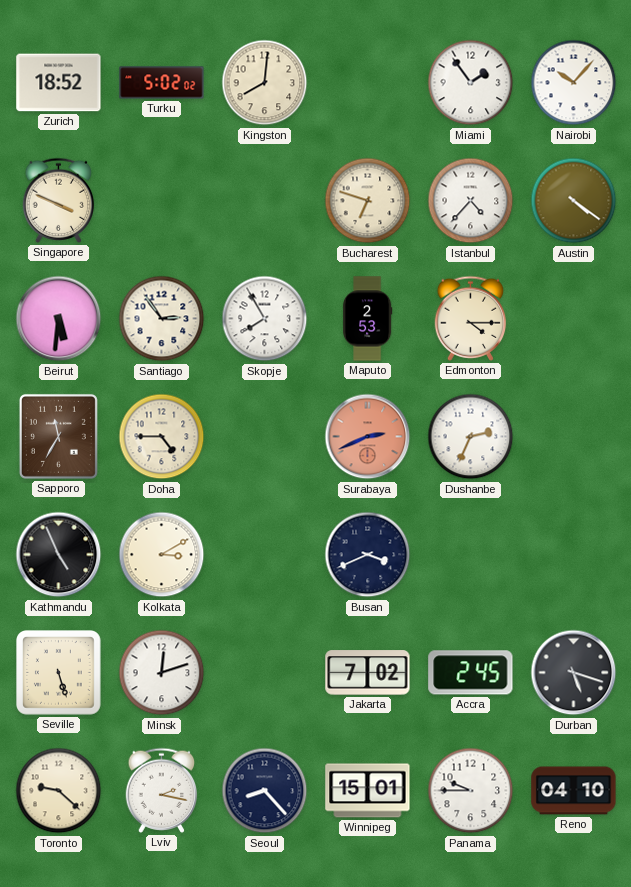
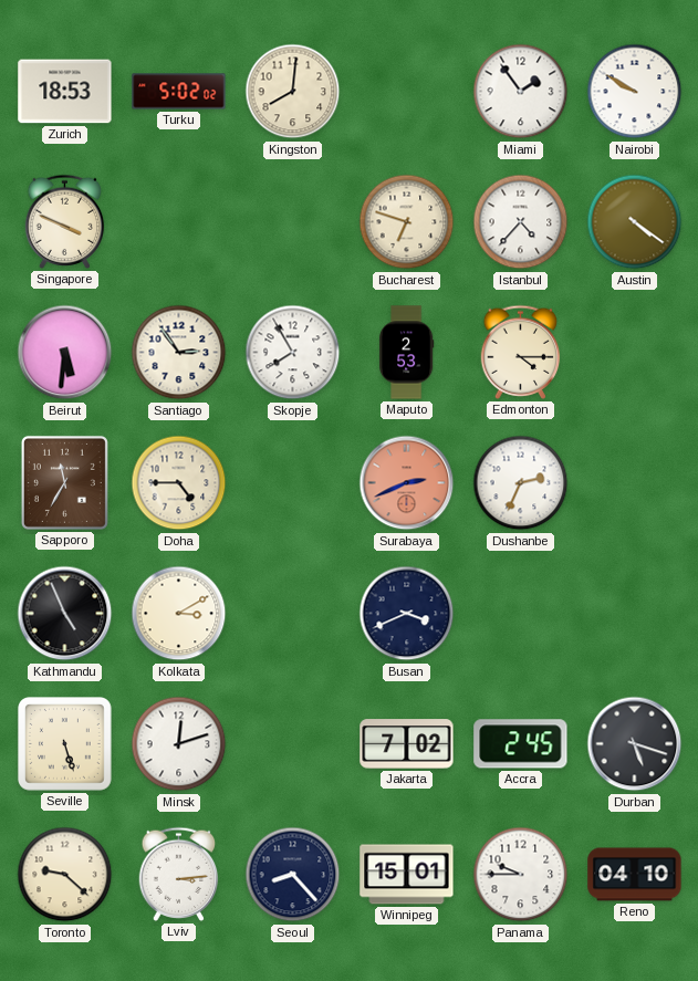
Zurich: 18:52 -> 18:53
Nairobi: 10:07 -> 9:50
Lviv: 2:17 -> 3:14
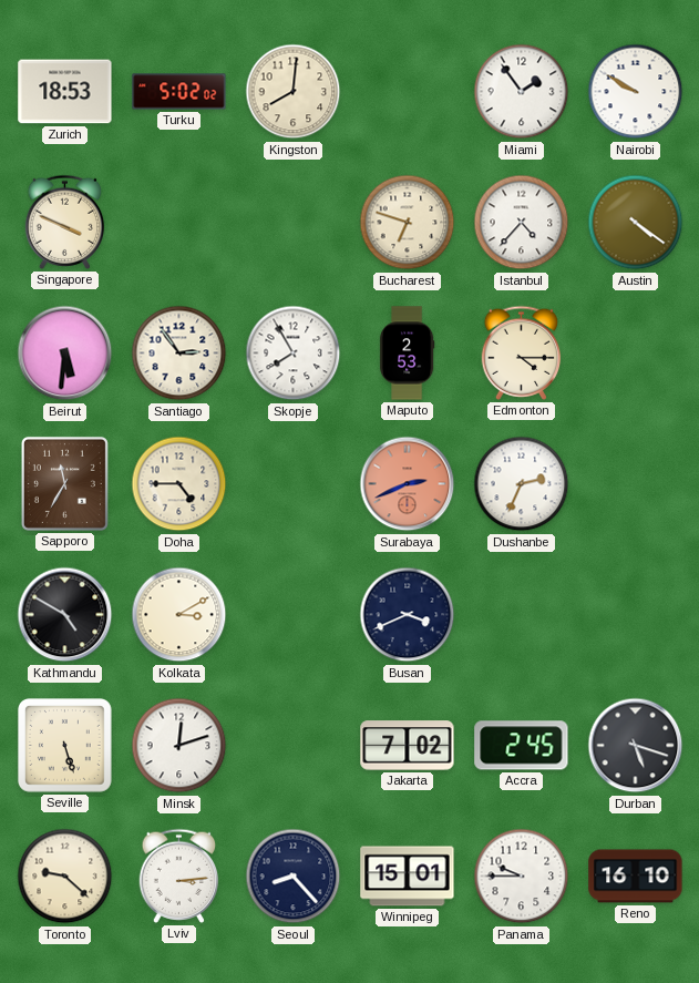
Kathmandu: 4:56 -> 4:50
Reno: 04:10 -> 16:10
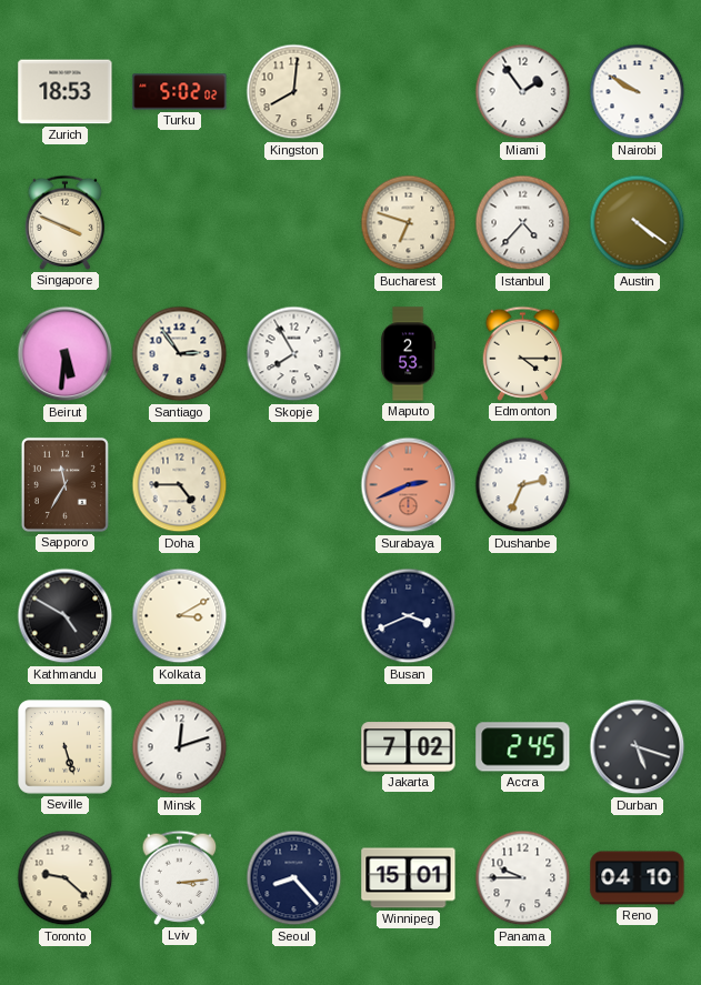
Reno: 16:10 -> 04:10
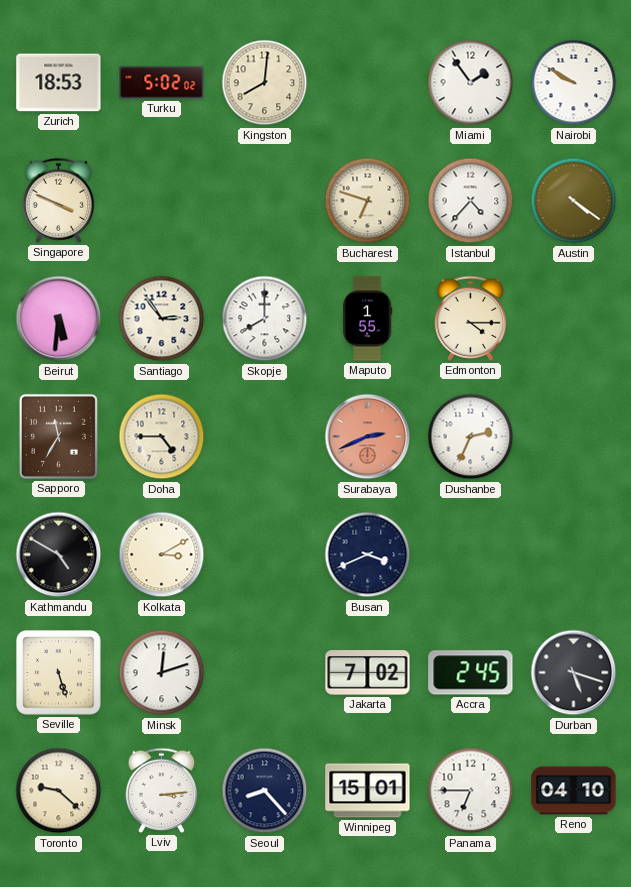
Skopje: 7:55 -> 8:00
Maputo: 2:53 -> 1:55
Panama: 9:45 -> 6:45
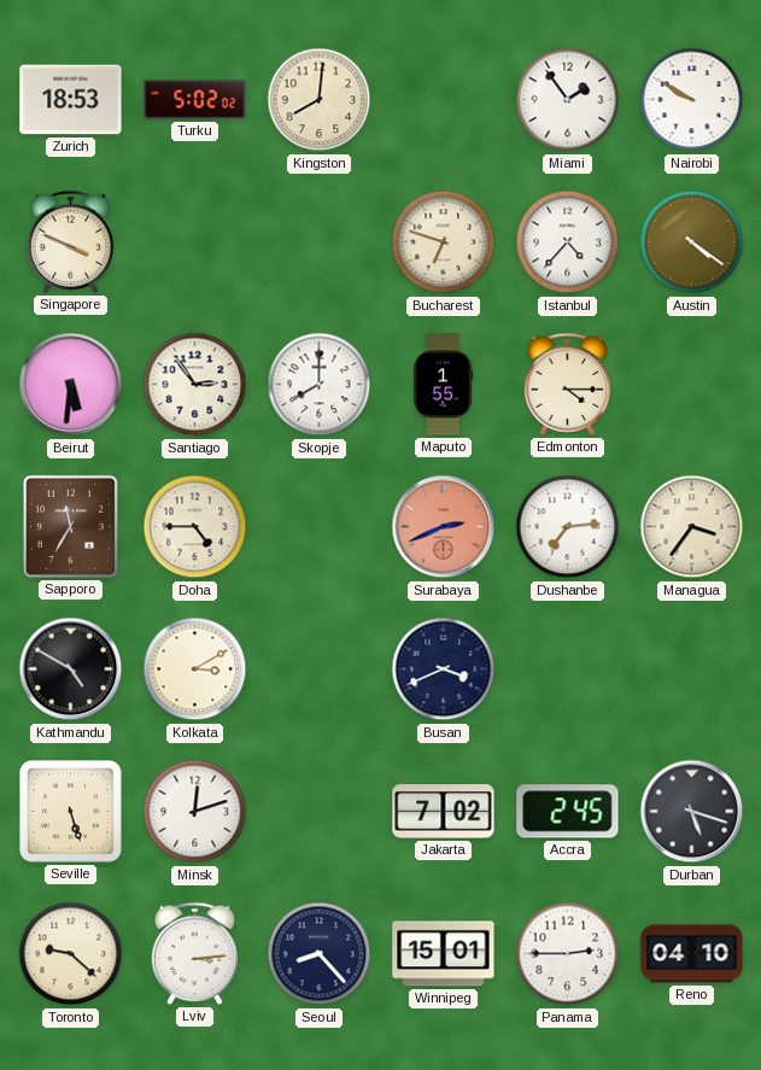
Dushanbe: 2:34 -> 7:14
Managua: none -> 3:36
Panama: 6:45 -> 2:45
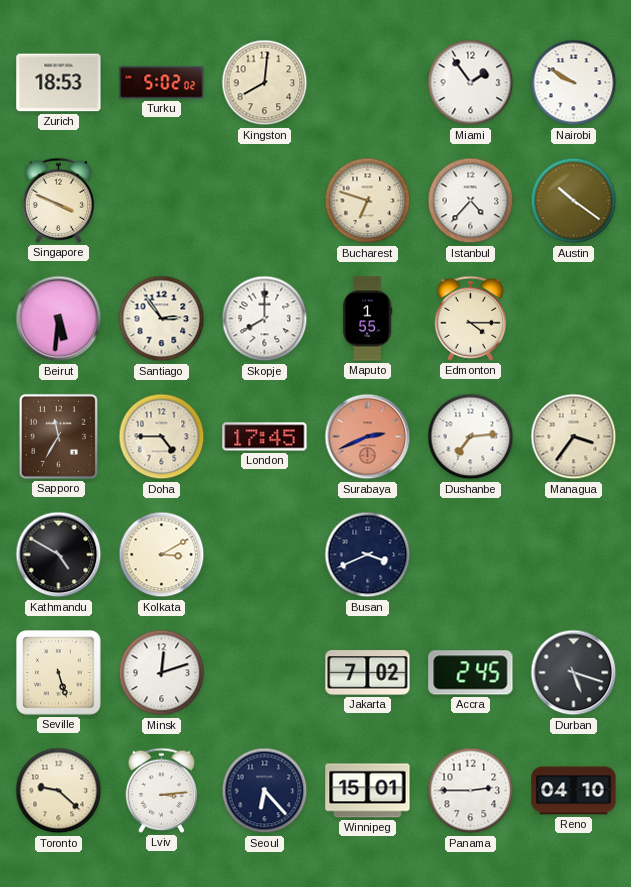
Austin: 4:21 -> 10:21
London: none -> 17:45
Seoul: 8:23 -> 6:23
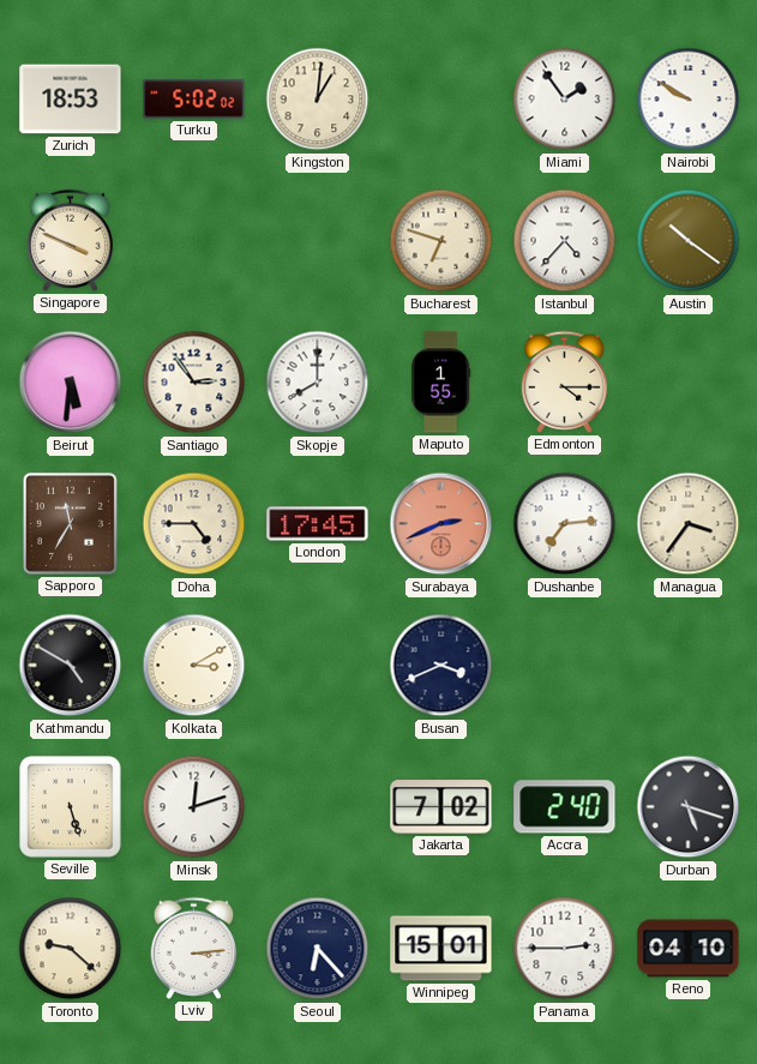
Kingston: 8:01 -> 1:01
Accra: 2:45 -> 2:40
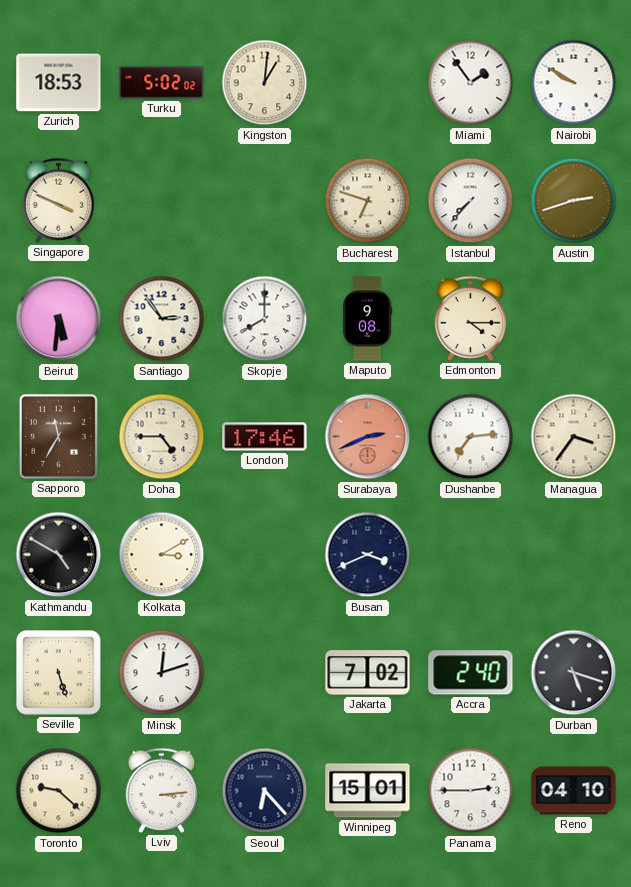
Istanbul: 4:37 -> 7:37
Austin: 10:21 -> 2:42
Maputo: 1:55 -> 9:08
London: 17:45 -> 17:46
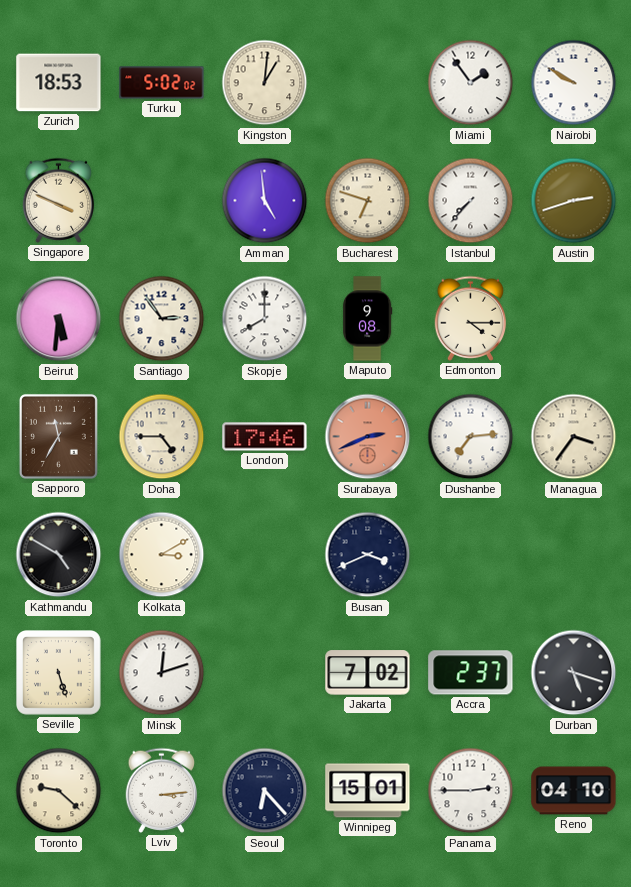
Amman: none -> 4:59
Accra: 2:40 -> 2:37
